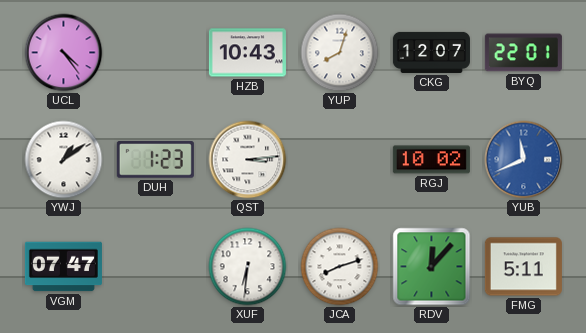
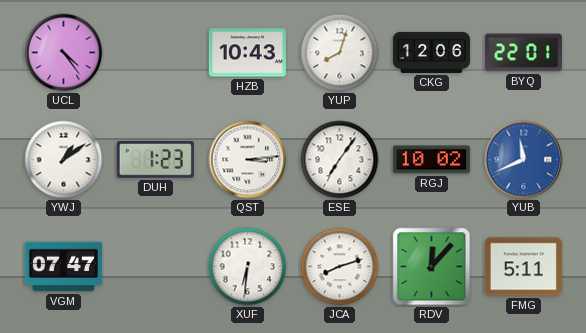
CKG: 12:07 -> 12:06
ESE: none -> 7:06
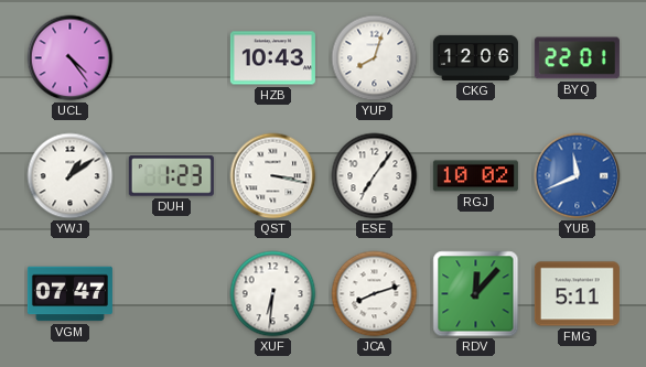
QST: 3:14 -> 3:17
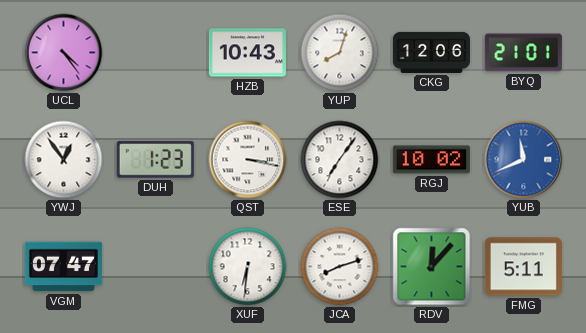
BYQ: 22:01 -> 21:01
YWJ: 1:09 -> 12:54
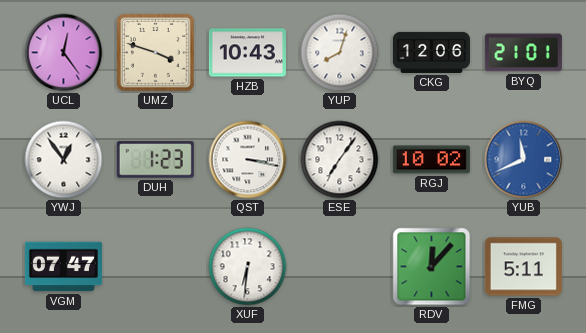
UCL: 4:24 -> 12:24
UMZ: none -> 3:48
JCA: 8:12 -> none
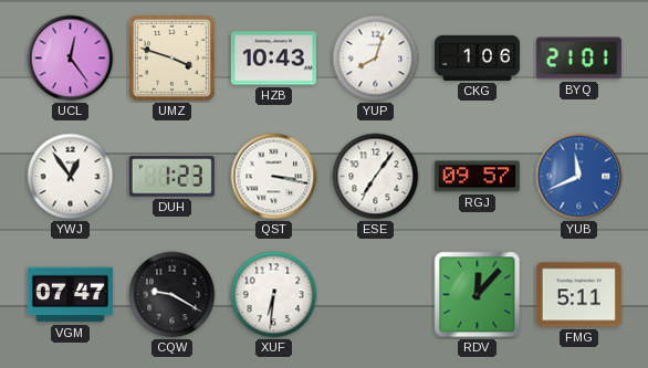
CKG: 12:06 -> 1:06
RGJ: 10:02 -> 09:57
CQW: none -> 9:20
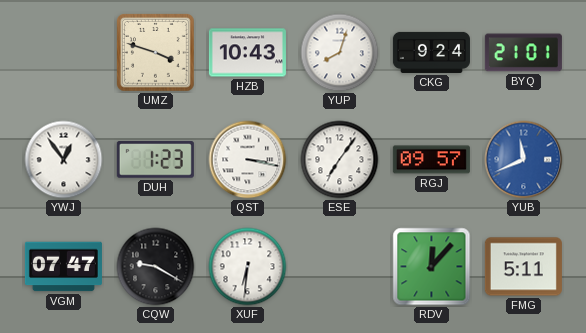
UCL: 12:24 -> none
CKG: 1:06 -> 9:24
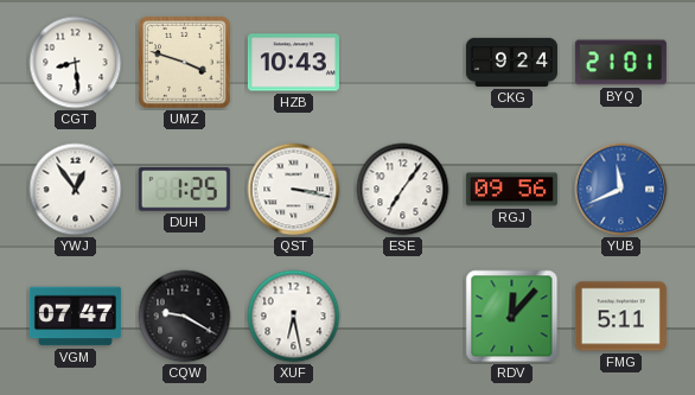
CGT: none -> 8:29
YUP: 8:03 -> none
DUH: 1:23 -> 1:25
RGJ: 09:57 -> 09:56
XUF: 6:31 -> 6:28
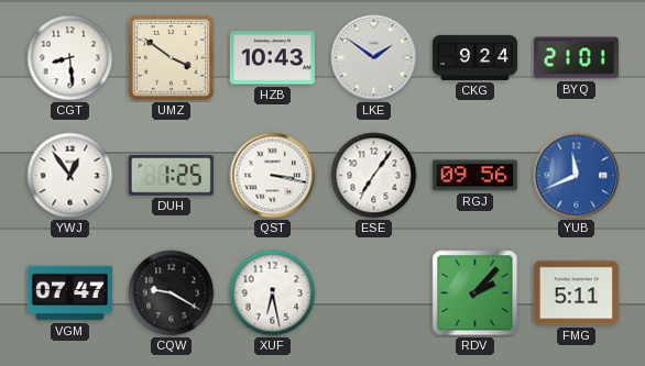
UMZ: 3:48 -> 3:51
LKE: none -> 1:51
RDV: 12:07 -> 2:07
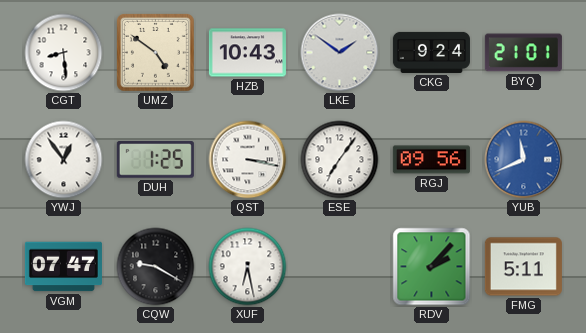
UMZ: 3:51 -> 4:51
